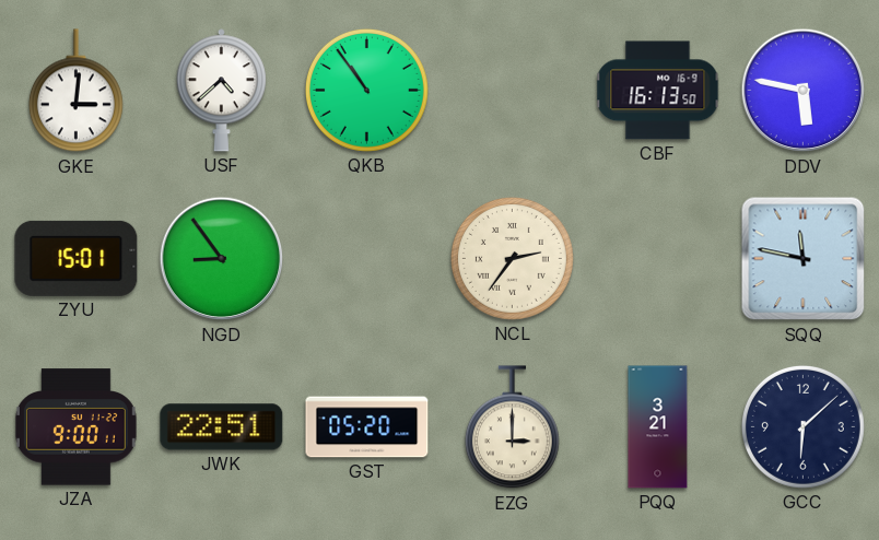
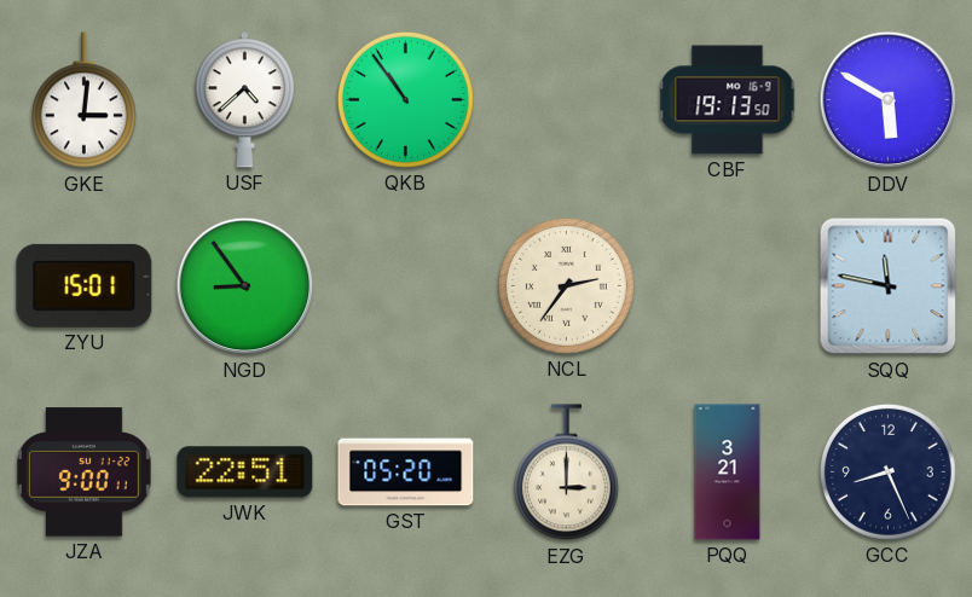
CBF: 16:13 -> 19:13
DDV: 5:47 -> 5:50
GCC: 6:08 -> 8:26
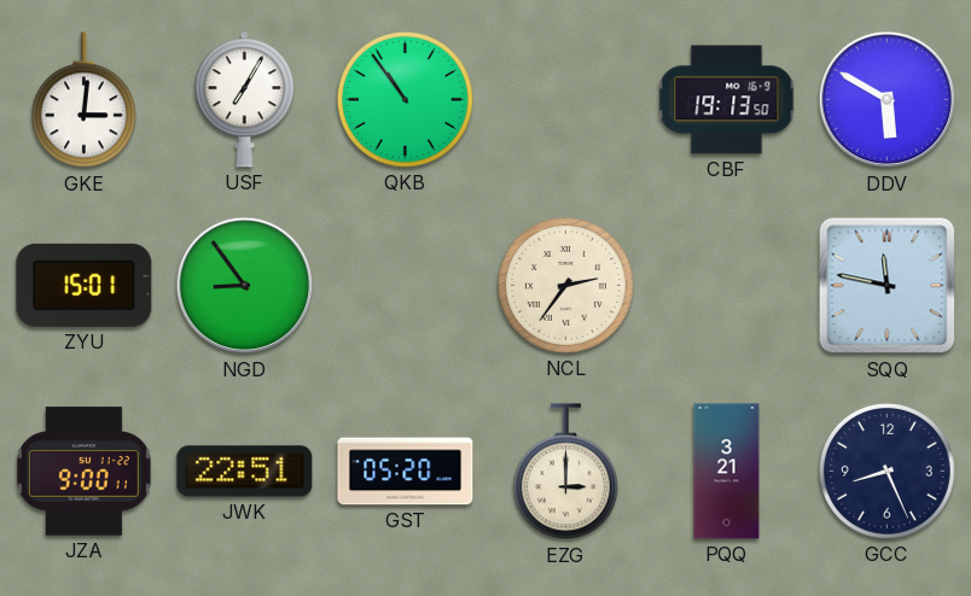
USF: 4:38 -> 7:05
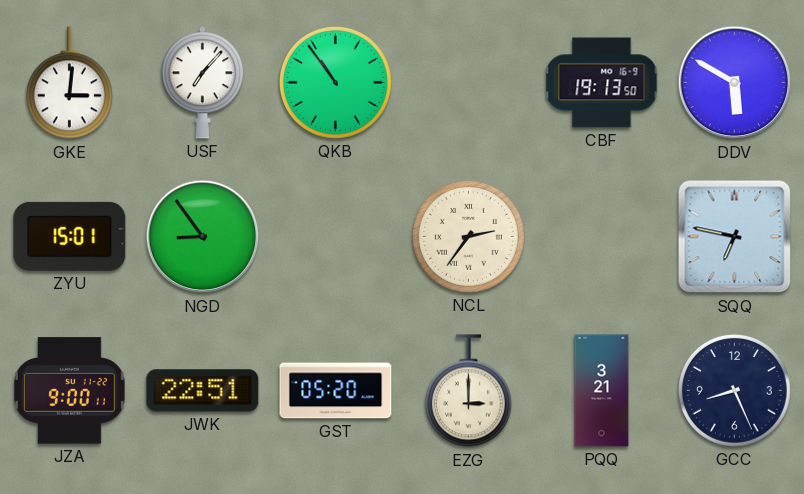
USF: 7:05 -> 7:07
SQQ: 11:47 -> 6:47
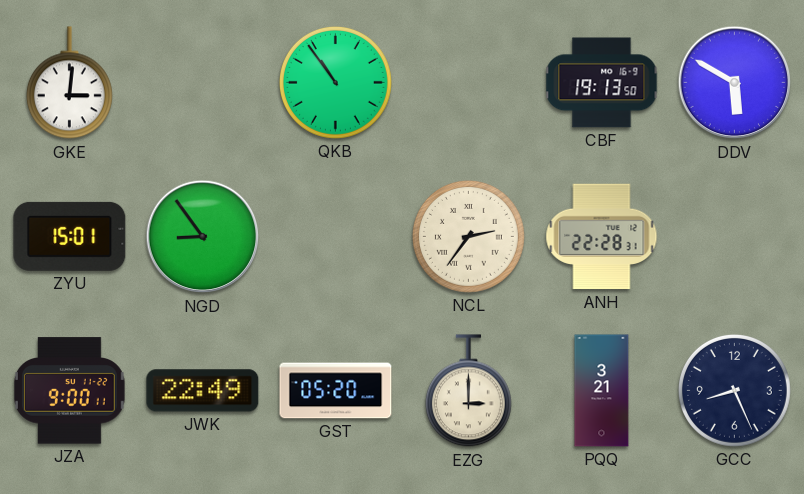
USF: 7:07 -> none
ANH: none -> 22:28
SQQ: 6:47 -> none
JWK: 22:51 -> 22:49
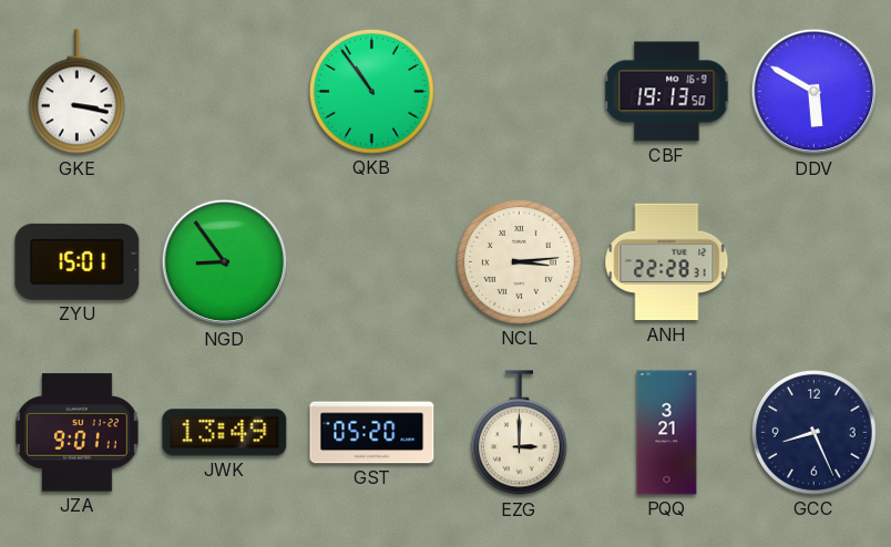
GKE: 3:01 -> 3:17
NCL: 2:36 -> 3:14
JZA: 9:00 -> 9:01
JWK: 22:49 -> 13:49
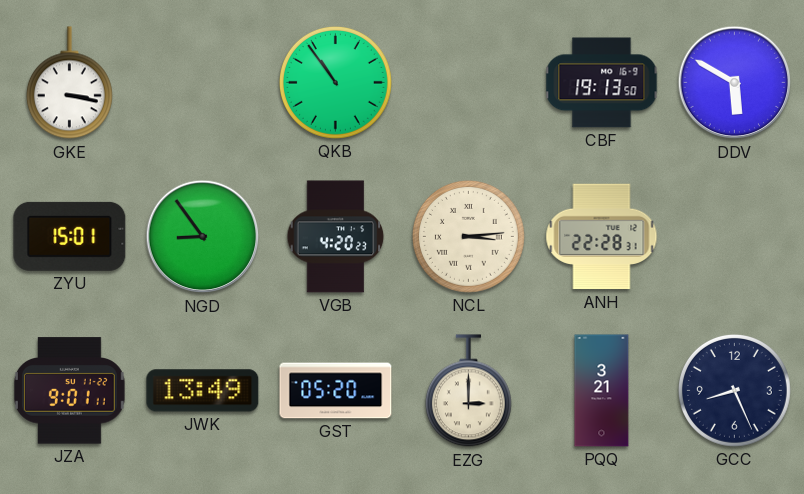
VGB: none -> 4:20
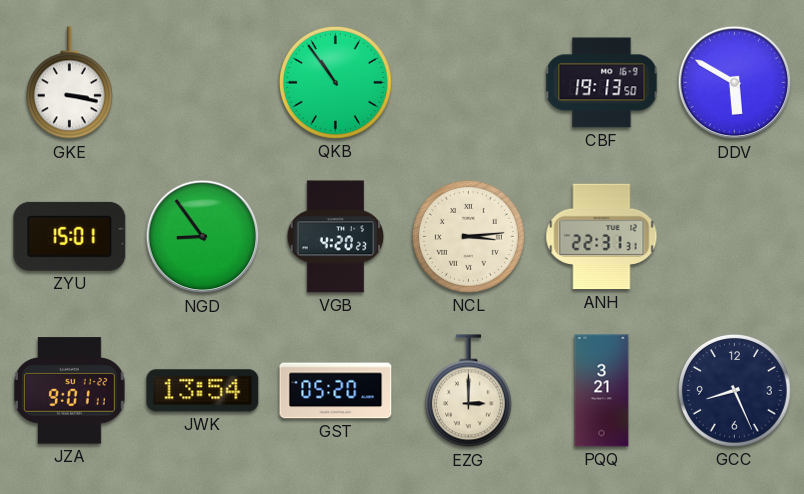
ANH: 22:28 -> 22:31
JWK: 13:49 -> 13:54
